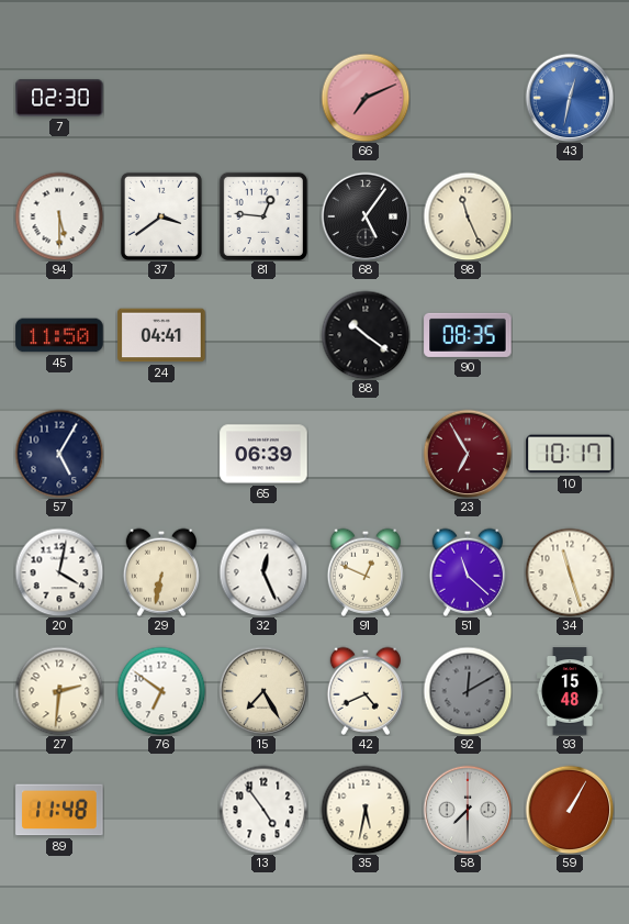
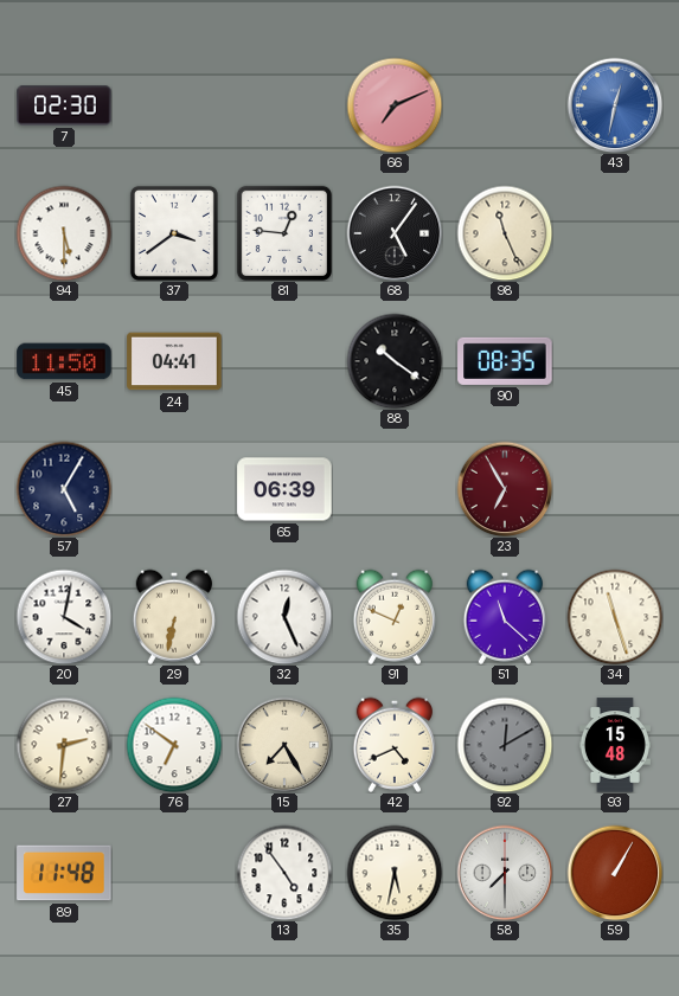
10: 10:17 -> none
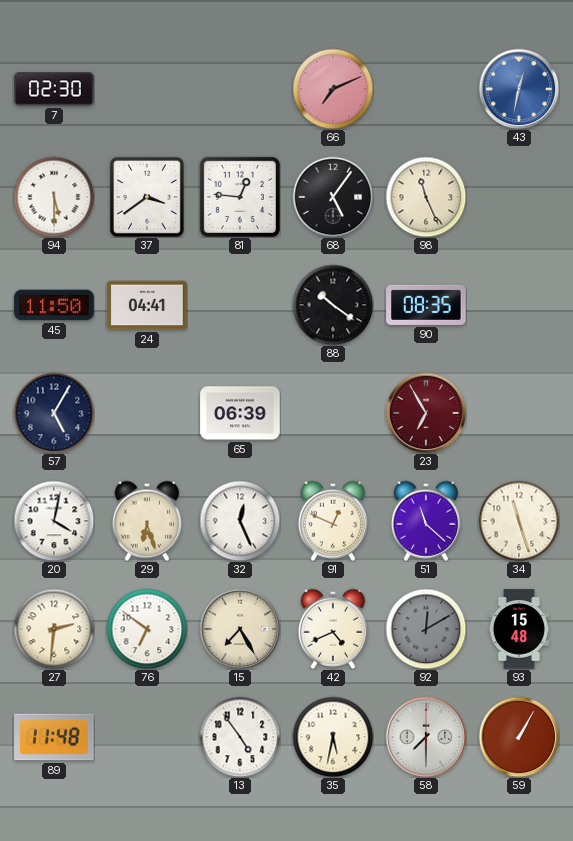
29: 6:32 -> 6:27
